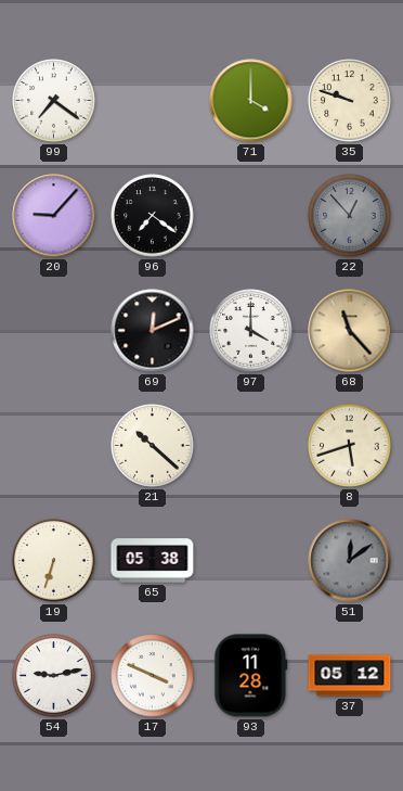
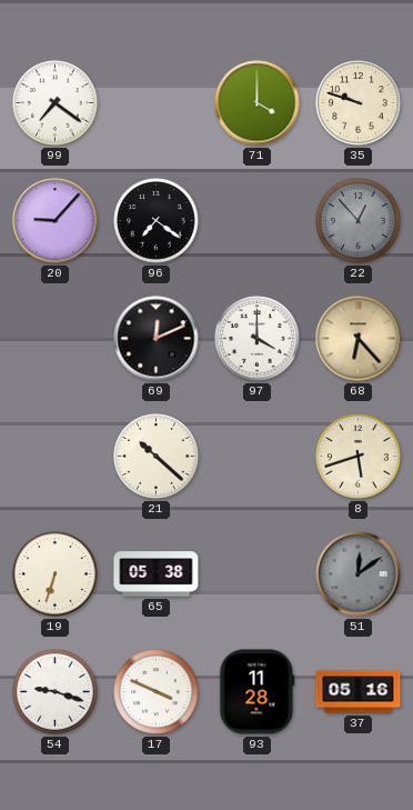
68: 11:23 -> 6:23
54: 9:13 -> 9:18
37: 05:12 -> 05:16
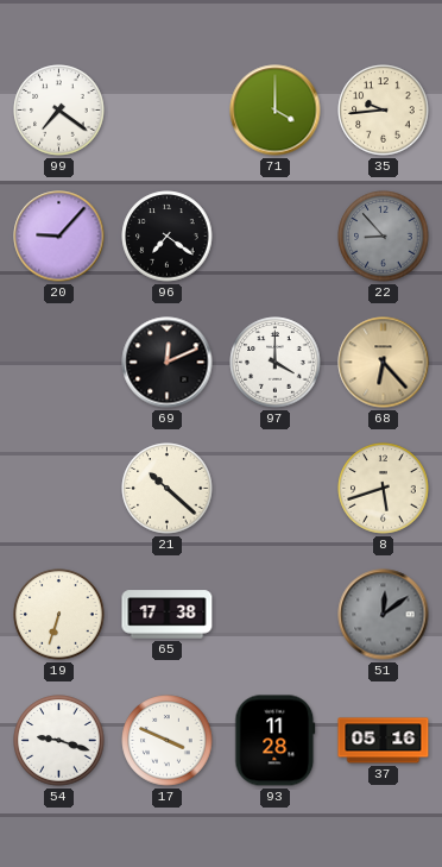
35: 9:48 -> 9:44
22: 12:53 -> 8:53
65: 05:38 -> 17:38
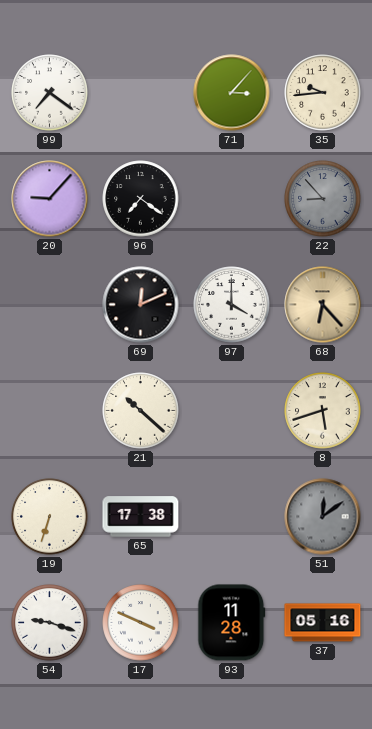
71: 4:00 -> 3:07
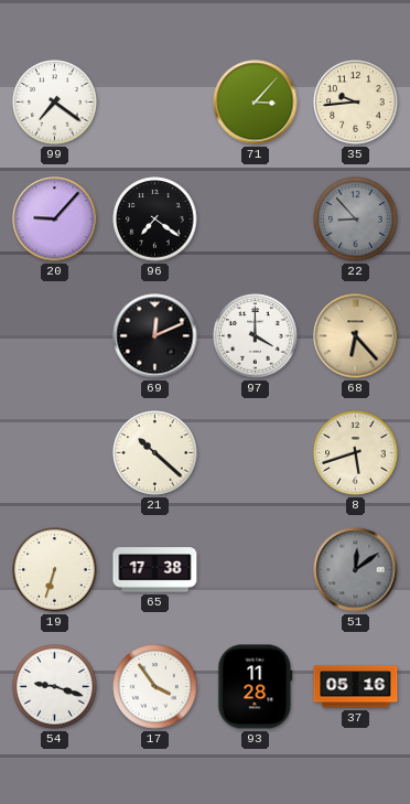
17: 3:49 -> 3:54
